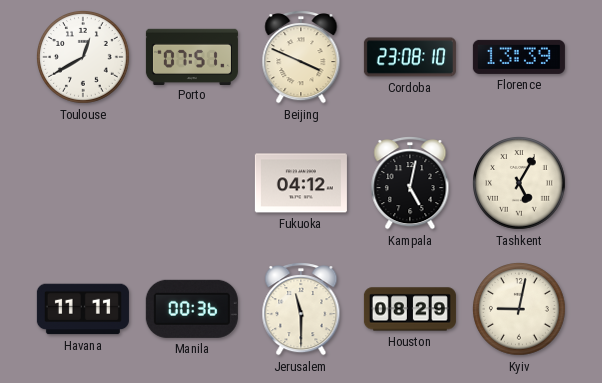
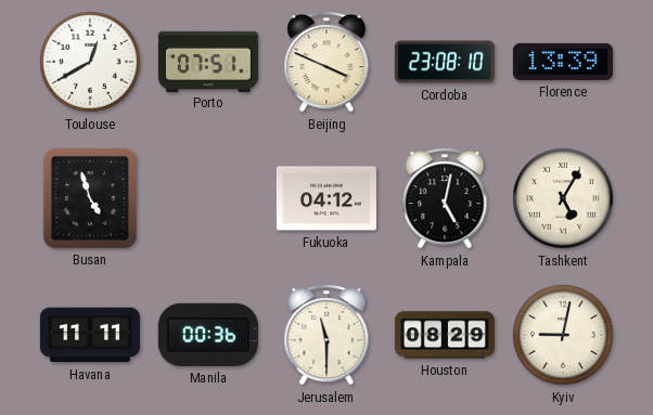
Busan: none -> 4:57
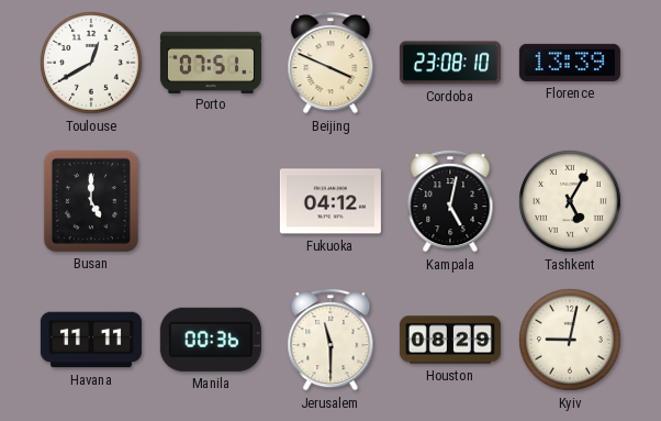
Busan: 4:57 -> 5:00
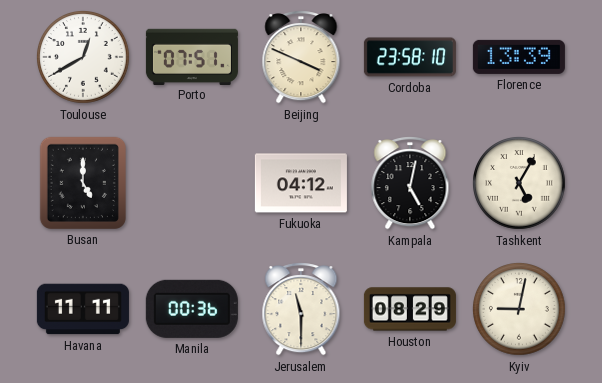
Cordoba: 23:08 -> 23:58
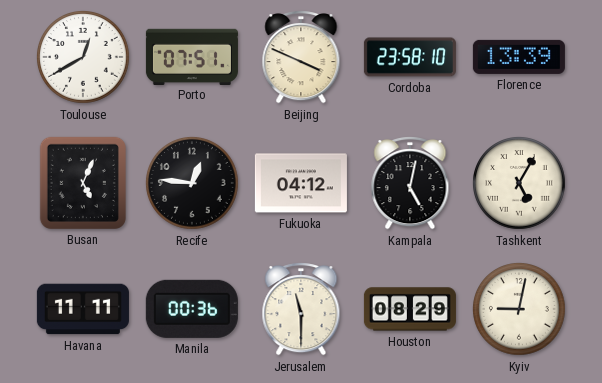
Busan: 5:00 -> 5:04
Recife: none -> 12:46
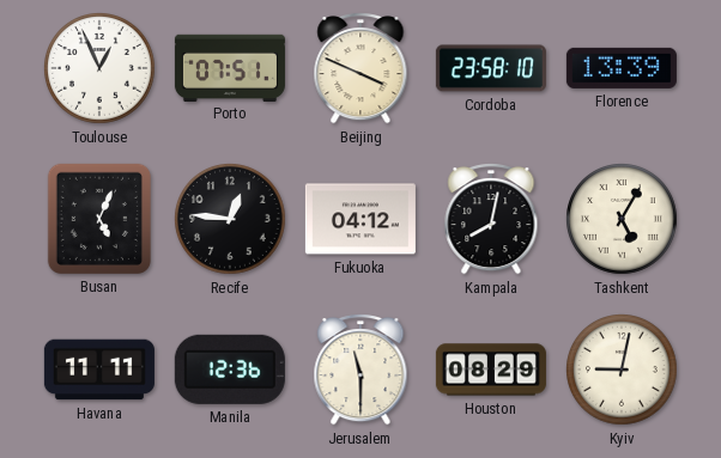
Toulouse: 12:40 -> 12:56
Kampala: 5:02 -> 8:02
Manila: 00:36 -> 12:36
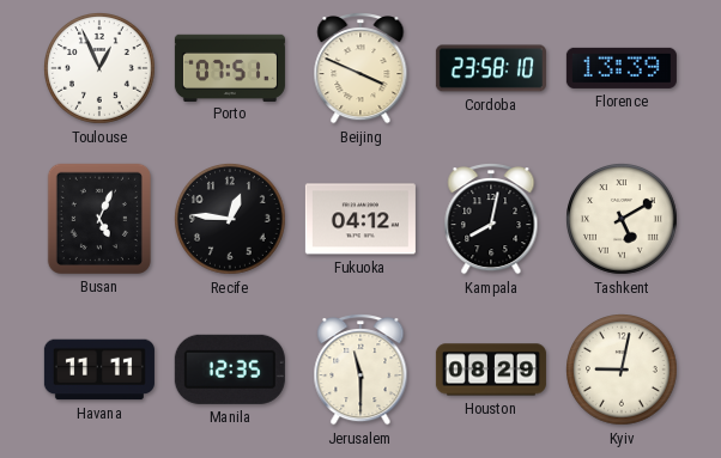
Tashkent: 5:05 -> 5:10
Manila: 12:36 -> 12:35
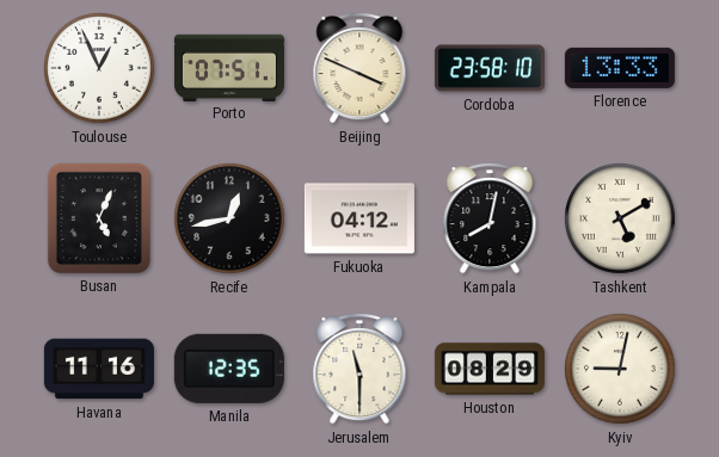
Florence: 13:39 -> 13:33
Recife: 12:46 -> 12:43
Havana: 11:11 -> 11:16
